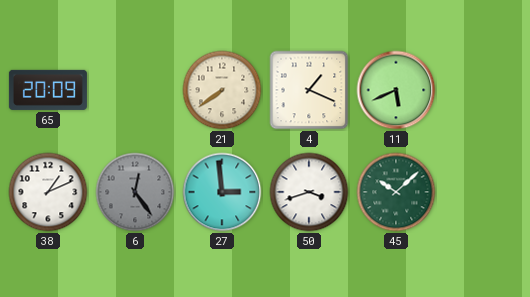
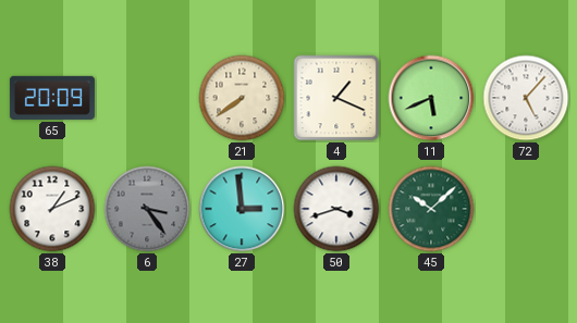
72: none -> 5:07
6: 12:24 -> 3:24
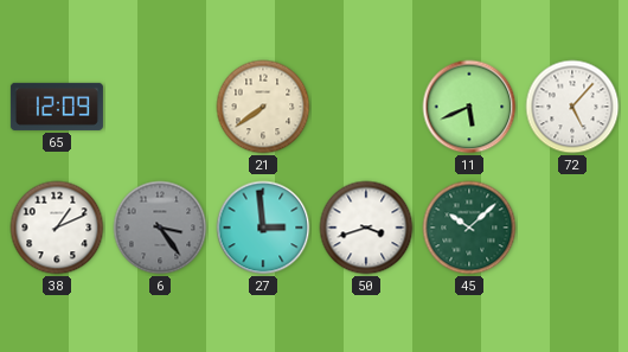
65: 20:09 -> 12:09
4: 1:19 -> none
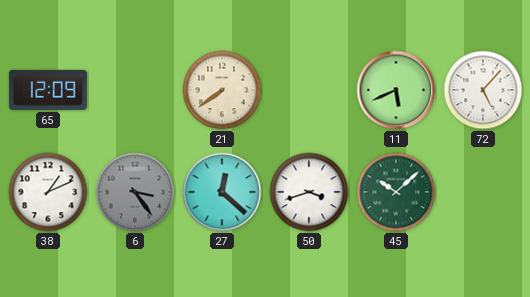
27: 2:59 -> 12:22
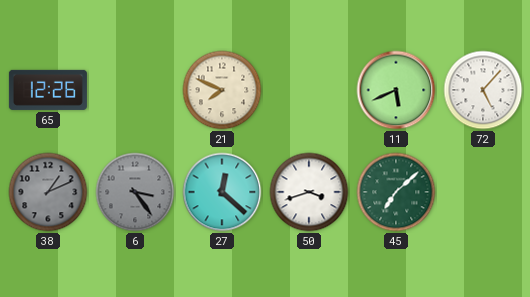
65: 12:09 -> 12:26
21: 7:39 -> 7:49
38 dial: white -> grey
45: 10:08 -> 7:08
